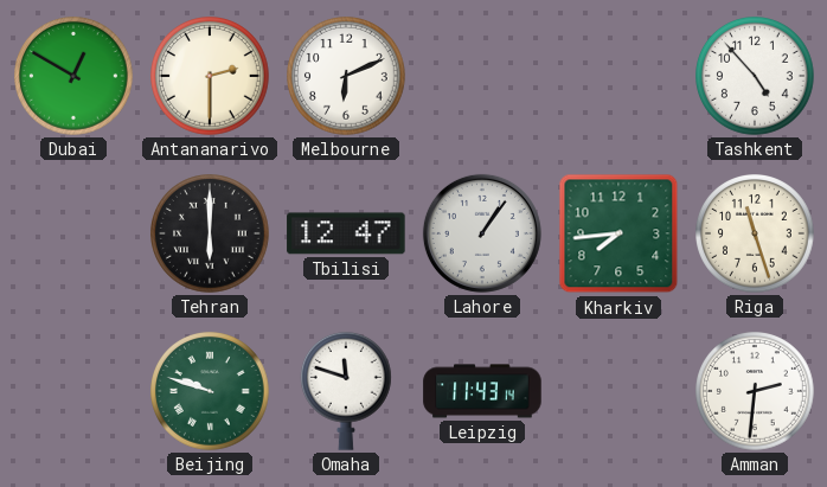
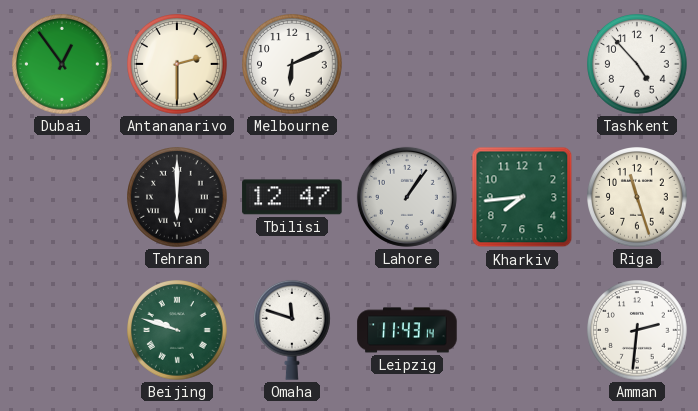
Dubai: 12:50 -> 12:54
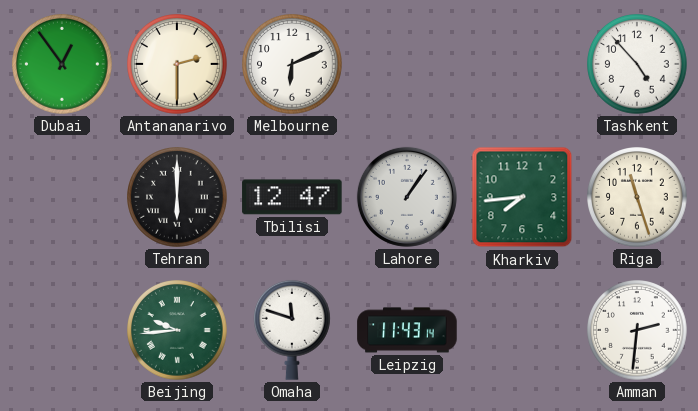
Beijing: 9:48 -> 9:44
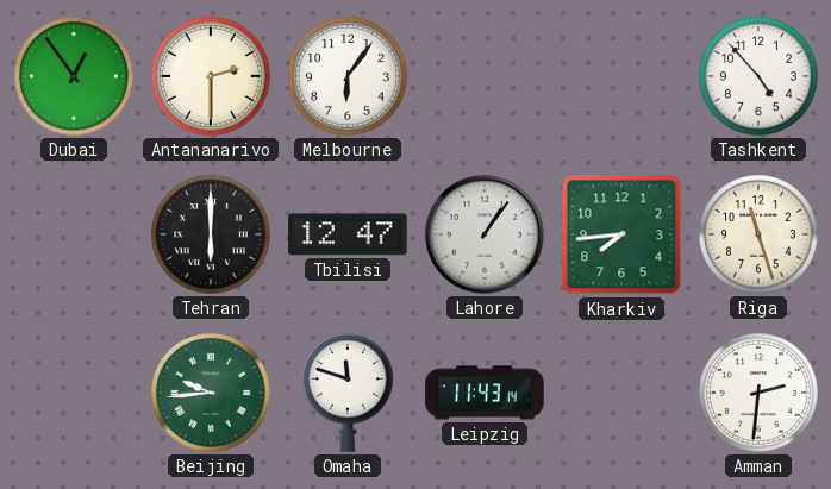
Melbourne: 6:11 -> 6:06
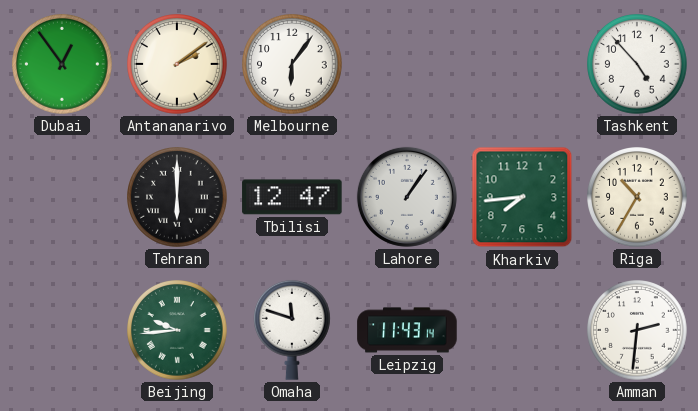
Antananarivo: 2:30 -> 2:09
Riga: 11:27 -> 10:35
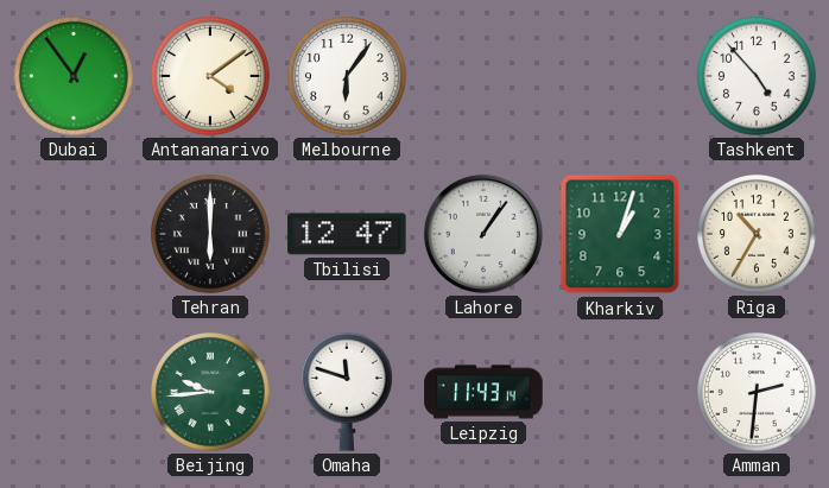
Antananarivo: 2:09 -> 4:09
Kharkiv: 7:44 -> 1:03
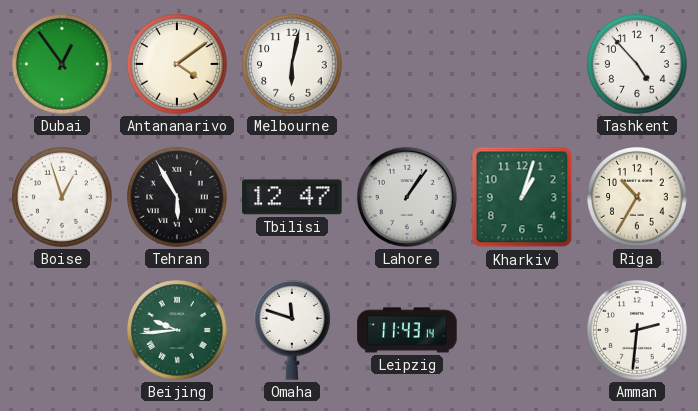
Melbourne: 6:06 -> 6:02
Boise: none -> 12:57
Tehran: 6:00 -> 5:55
